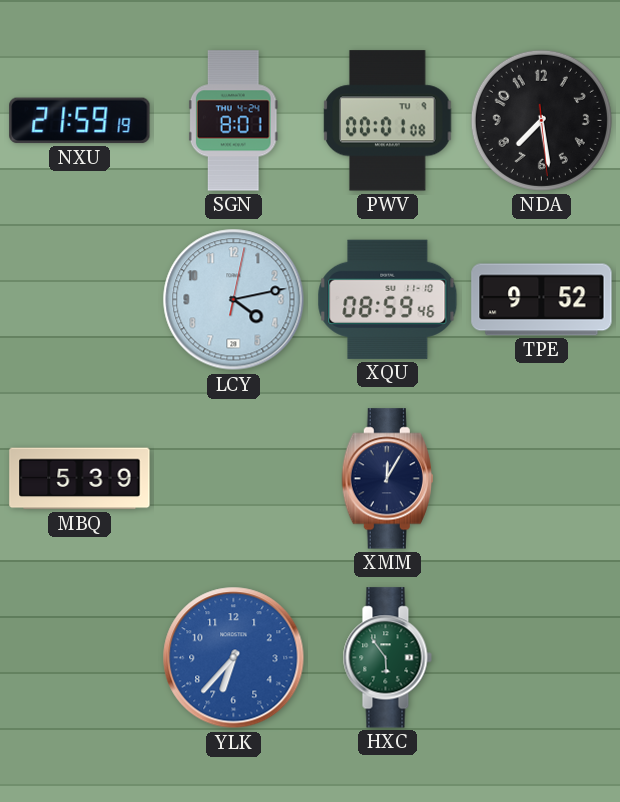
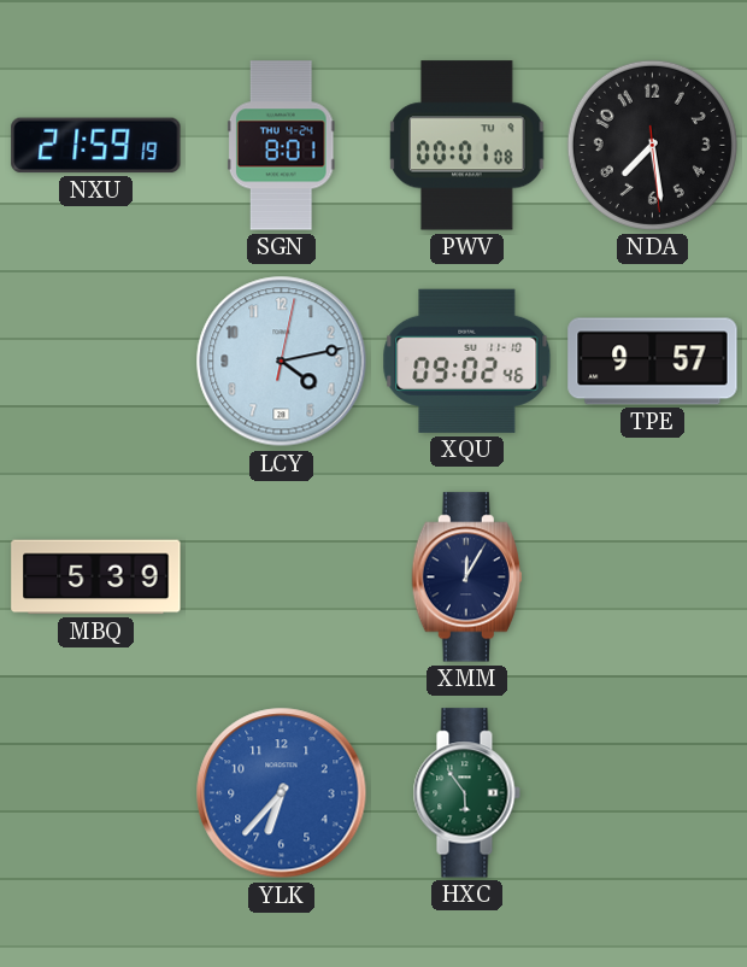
XQU: 08:59 -> 09:02
TPE: 9:52 -> 9:57
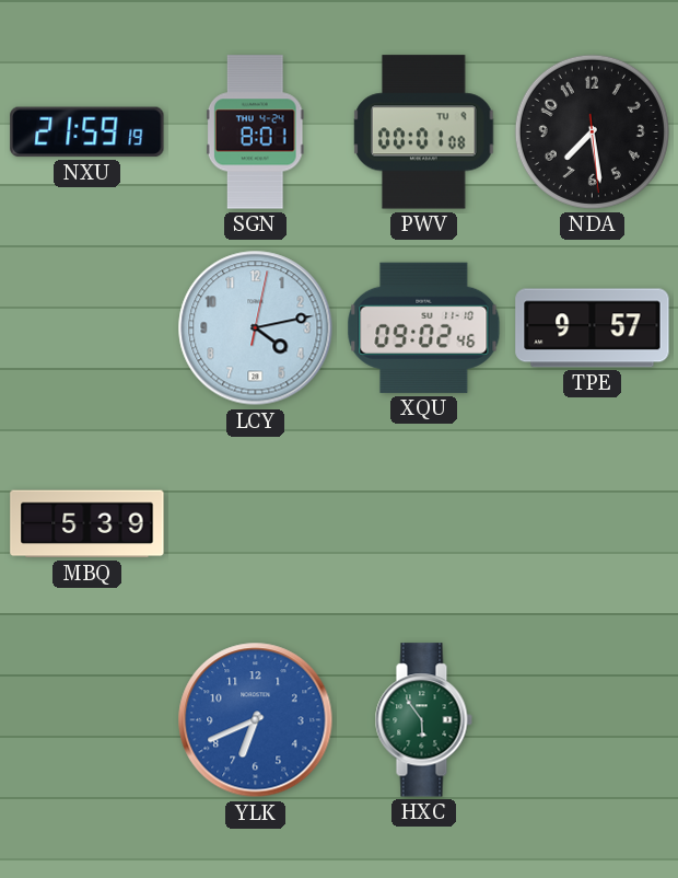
XMM: 12:05 -> none
YLK: 6:37 -> 6:41
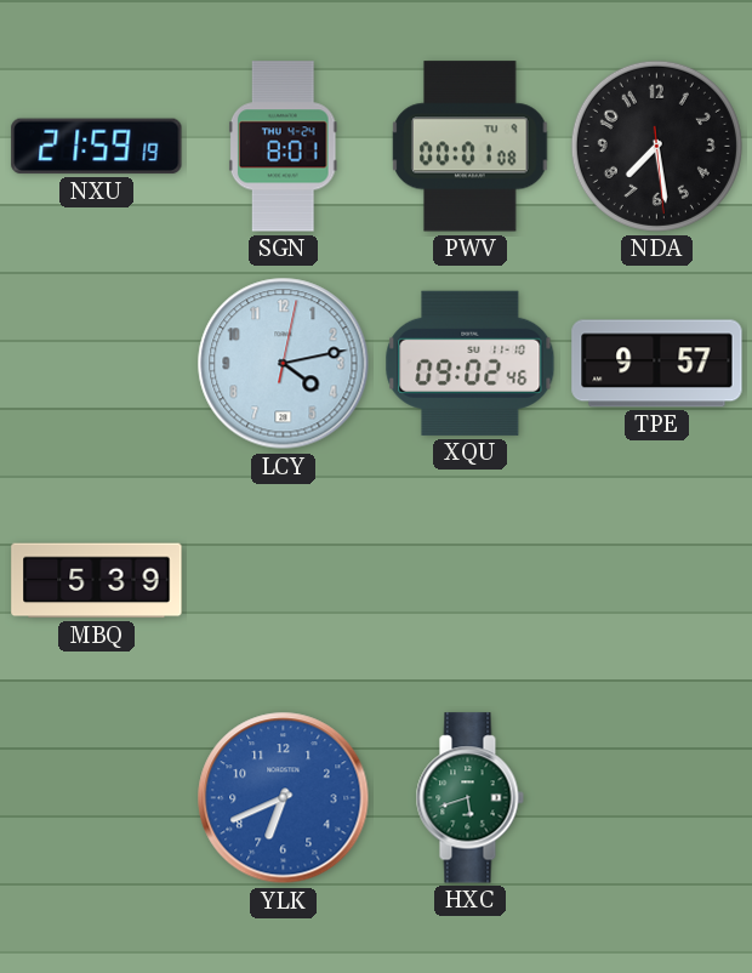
HXC: 5:54 -> 5:42
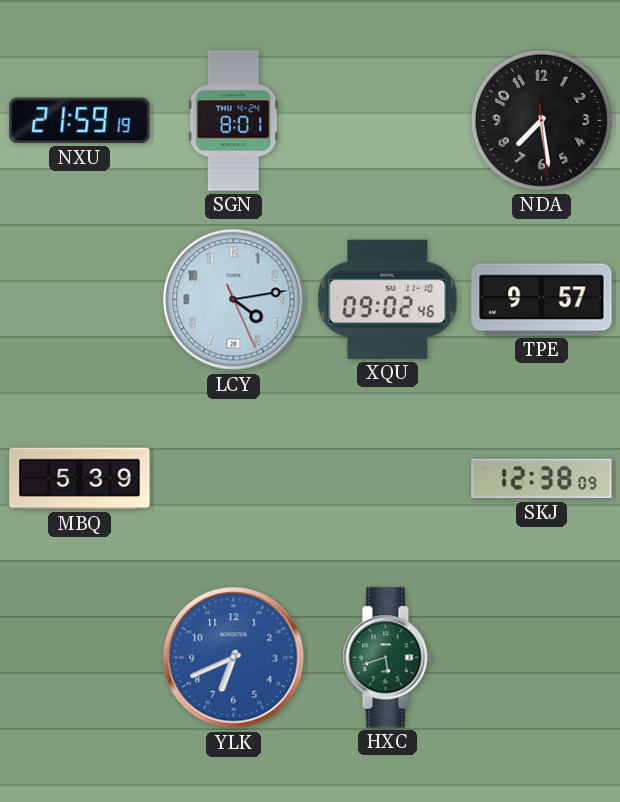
PWV: 00:01 -> none
LCY: 4:13:02 -> 4:13:26
SKJ: none -> 12:38
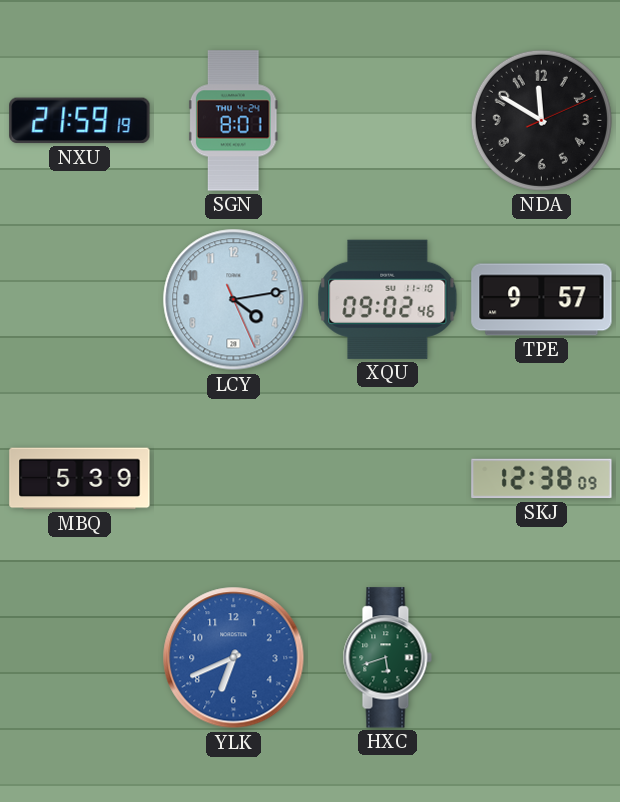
NDA: 7:28 -> 11:50
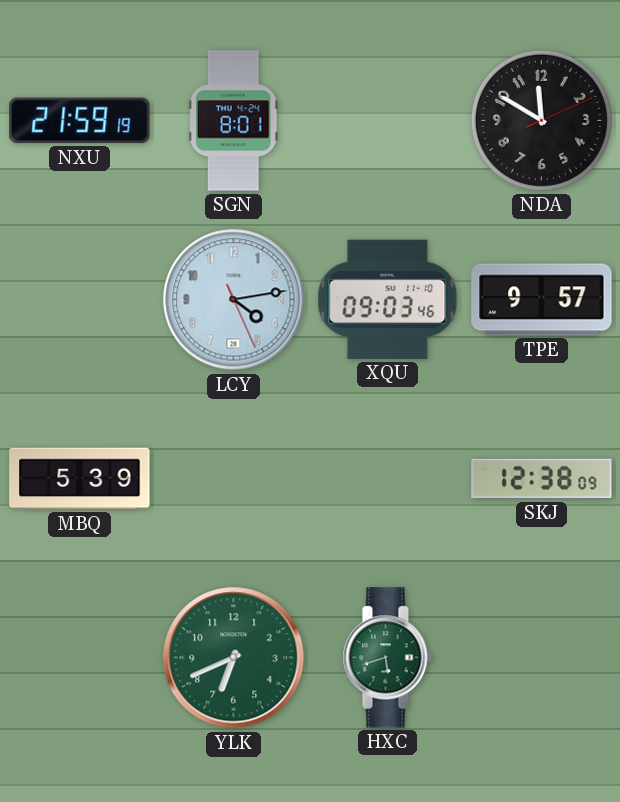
XQU: 09:02 -> 09:03
YLK dial: blue -> green
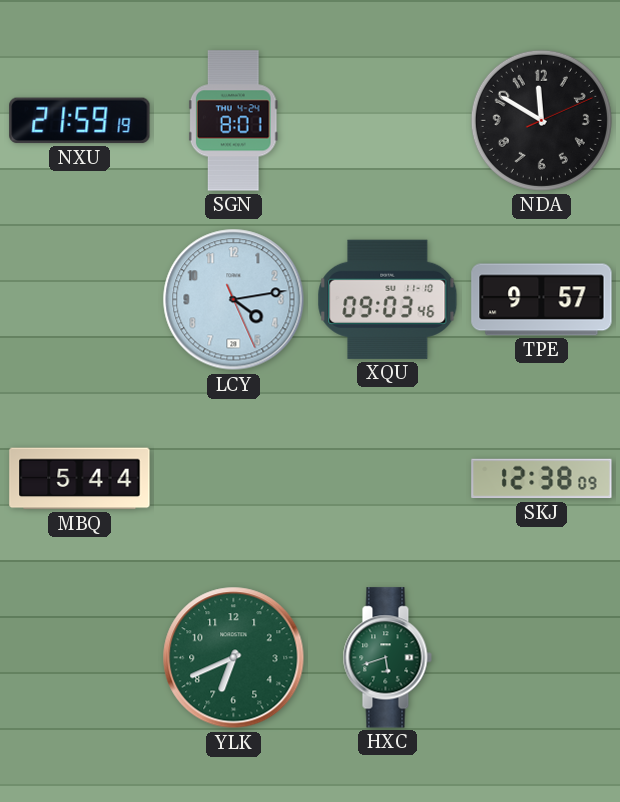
MBQ: 5:39 -> 5:44
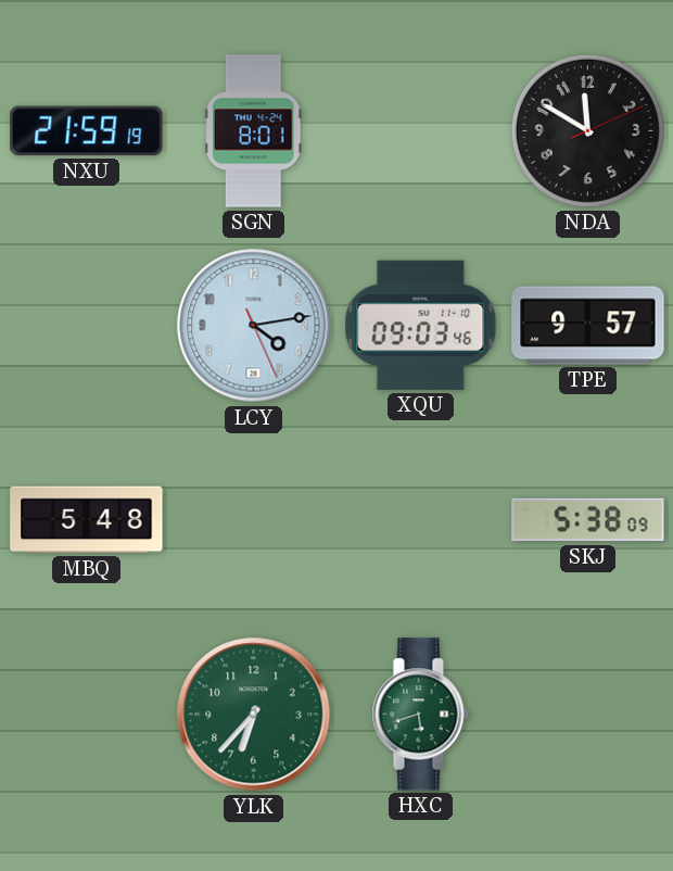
MBQ: 5:44 -> 5:48
SKJ: 12:38 -> 5:38
YLK: 6:41 -> 6:37
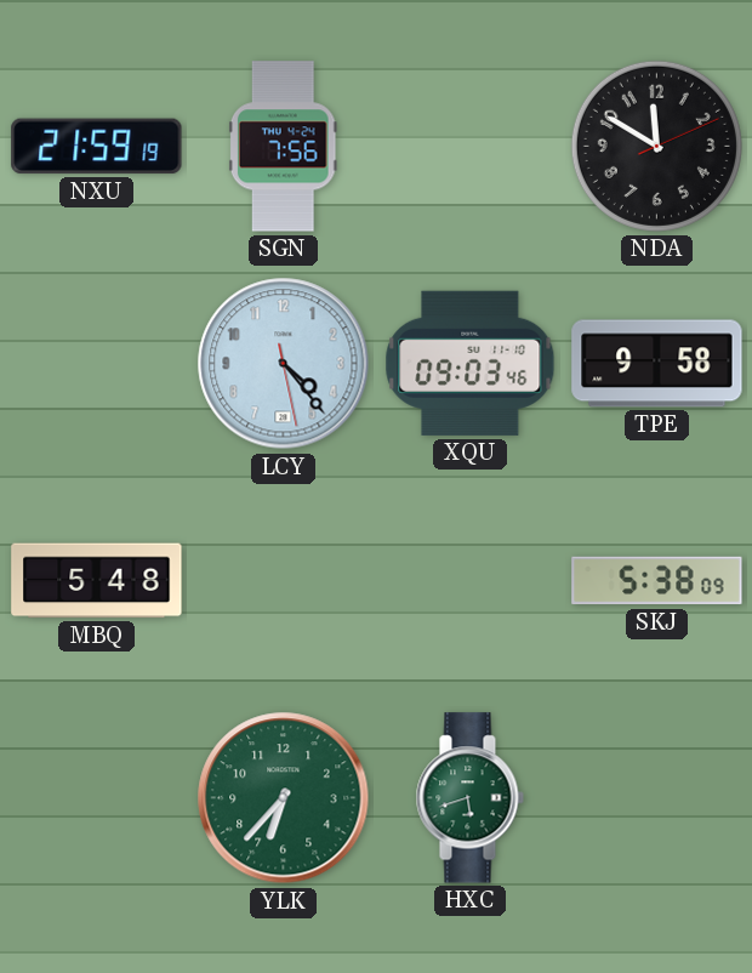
SGN: 8:01 -> 7:56
LCY: 4:13 -> 4:23
TPE: 9:57 -> 9:58
